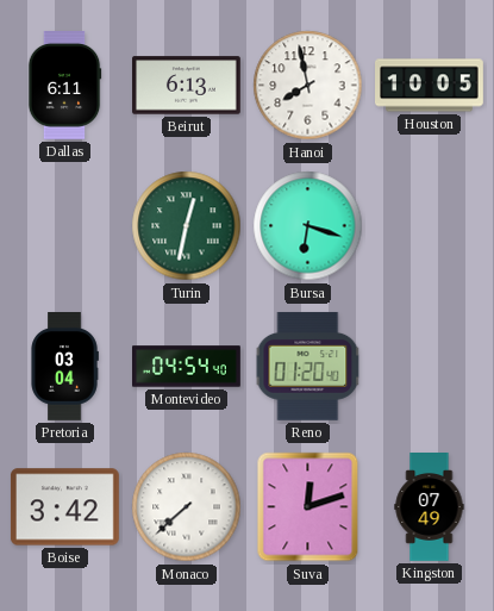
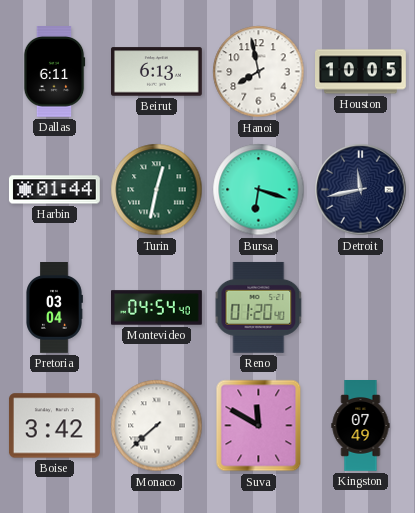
Harbin: none -> 01:44
Detroit: none -> 11:43
Suva: 12:12 -> 11:50
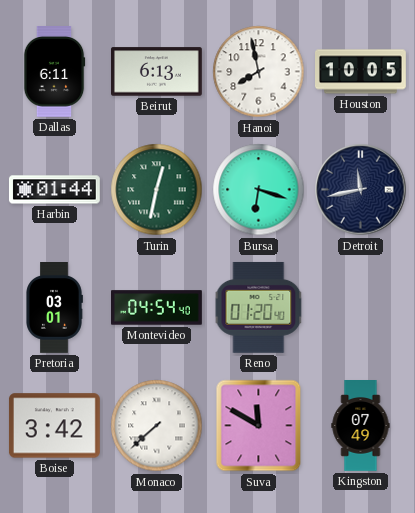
Pretoria: 03:04 -> 03:01
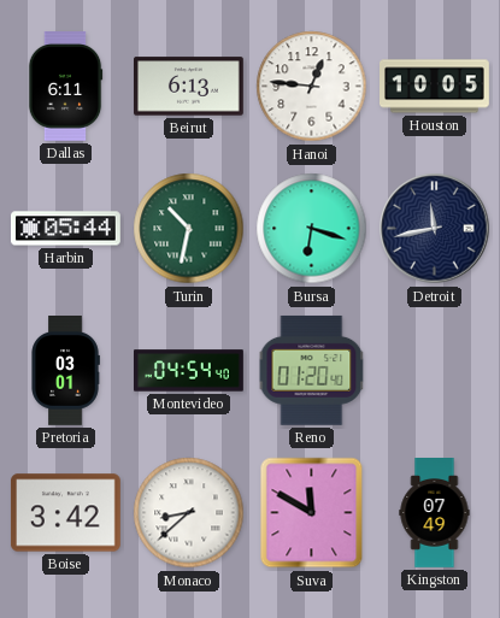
Hanoi: 7:58 -> 12:46
Harbin: 01:44 -> 05:44
Turin: 12:32 -> 10:32
Monaco: 7:38 -> 8:38
